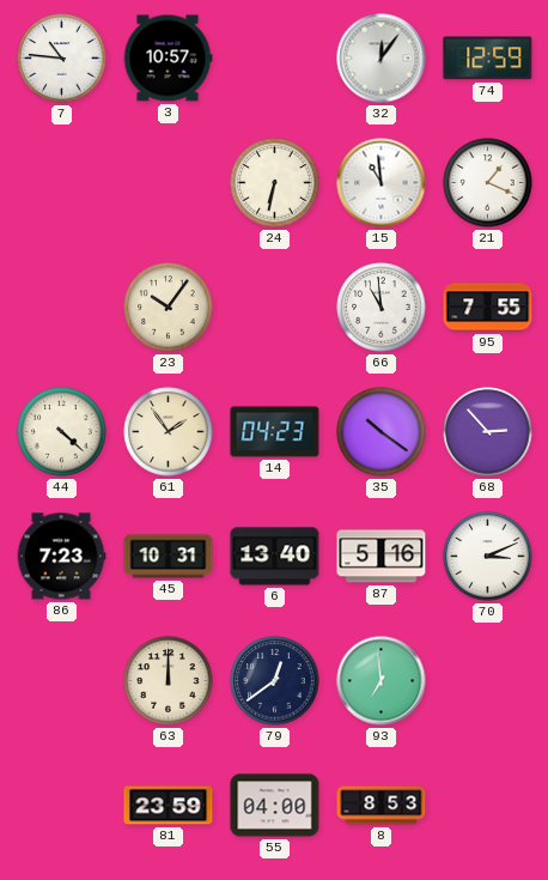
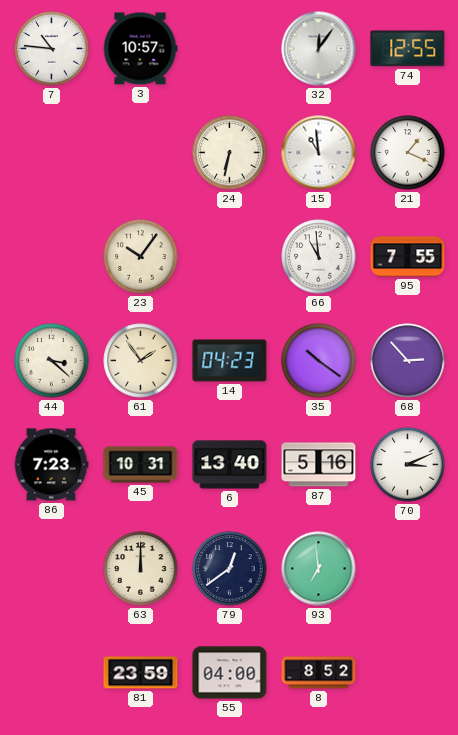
74: 12:59 -> 12:55
44: 4:22 -> 3:22
8: 8:53 -> 8:52
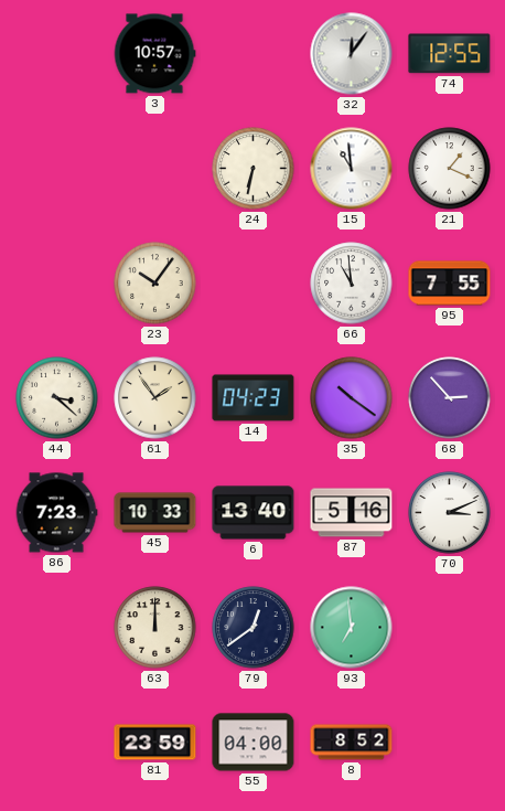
7: 10:46 -> none
45: 10:31 -> 10:33
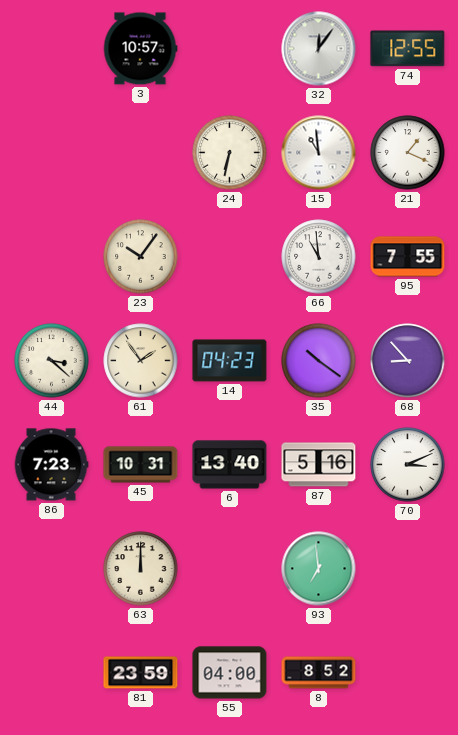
68: 2:53 -> 8:53
45: 10:33 -> 10:31
79: 12:39 -> none
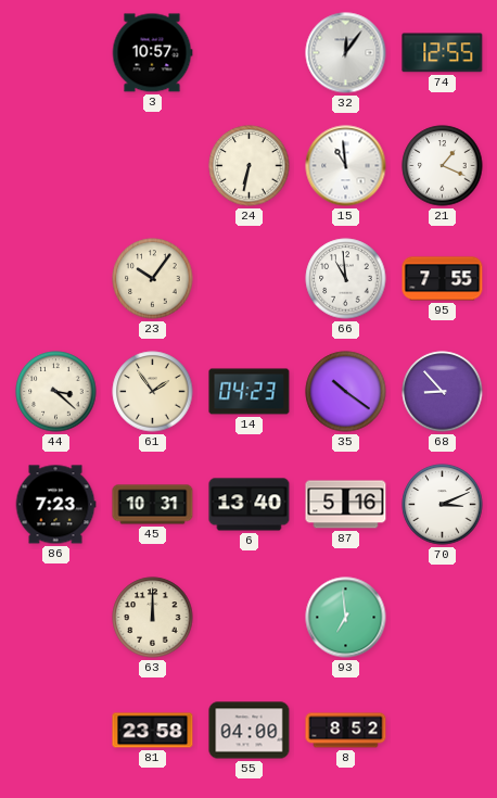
81: 23:59 -> 23:58
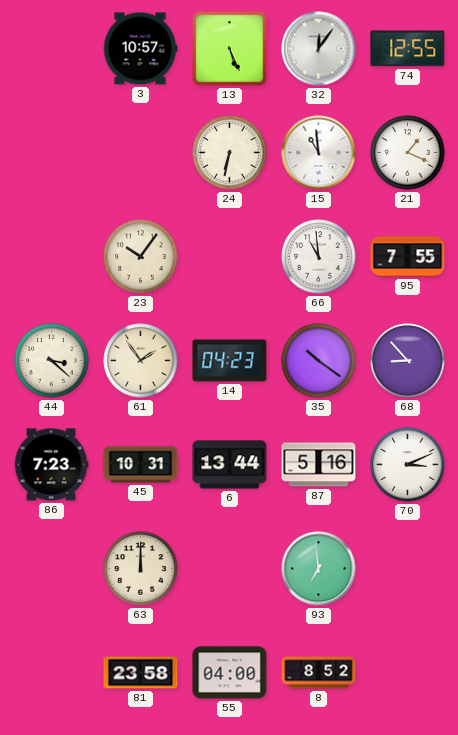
13: none -> 5:26
6: 13:40 -> 13:44
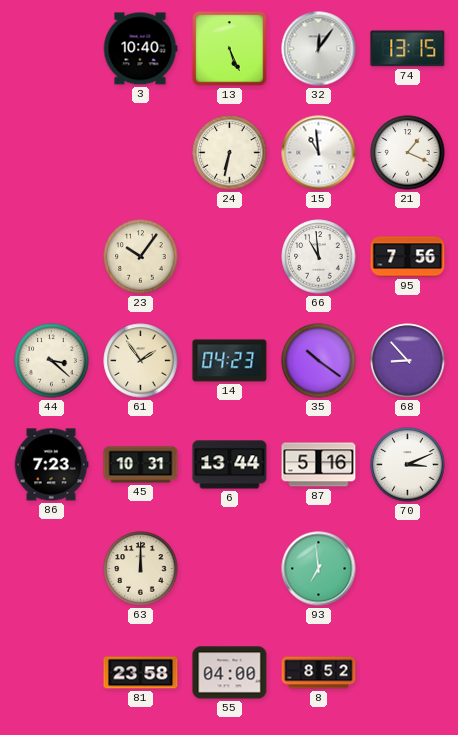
3: 10:57 -> 10:40
74: 12:55 -> 13:15
95: 7:55 -> 7:56
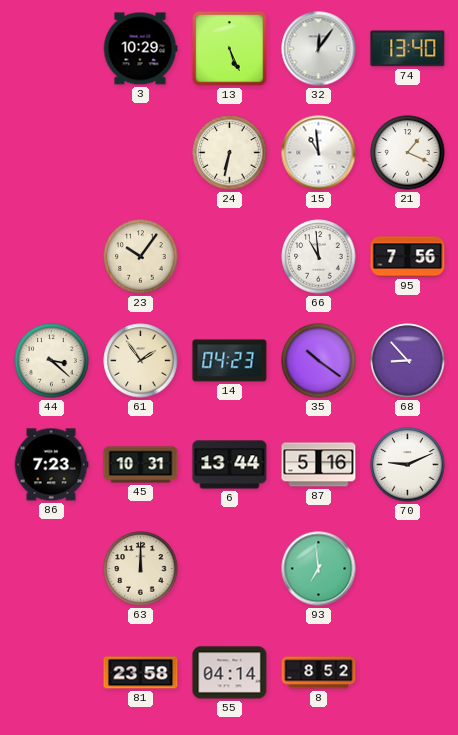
3: 10:40 -> 10:29
74: 13:15 -> 13:40
70: 3:11 -> 9:11
55: 04:00 -> 04:14
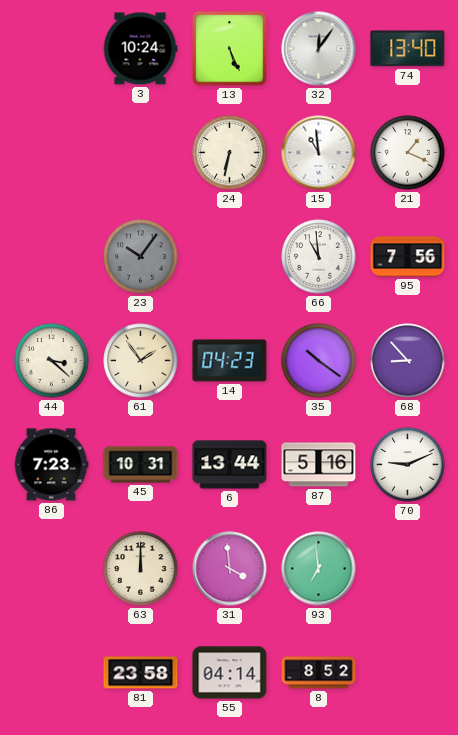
3: 10:29 -> 10:24
23 dial: cream -> grey
31: none -> 3:59
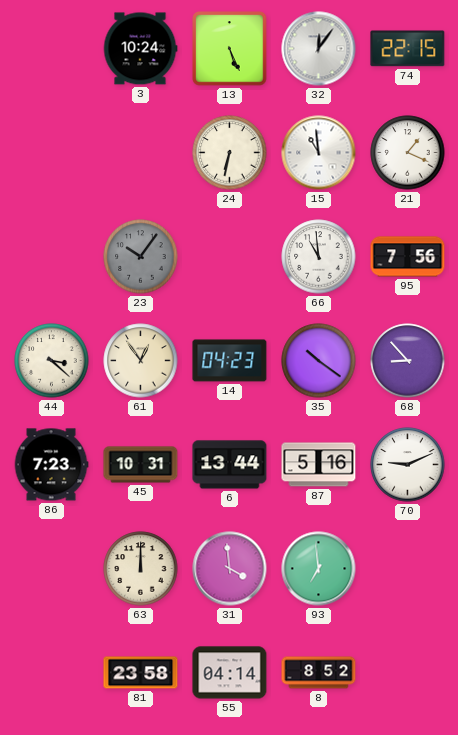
74: 13:40 -> 22:15
61: 1:54 -> 12:54
